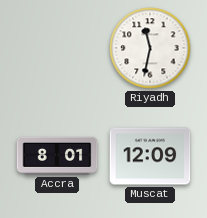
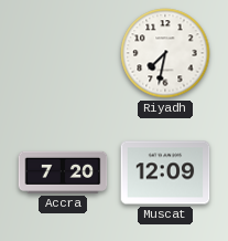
Riyadh: 11:32 -> 7:32
Accra: 8:01 -> 7:20
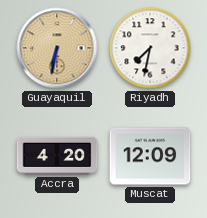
Guayaquil: none -> 6:32
Accra: 7:20 -> 4:20
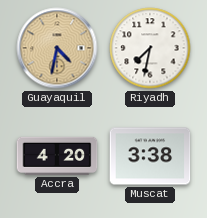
Guayaquil: 6:32 -> 4:32
Muscat: 12:09 -> 3:38
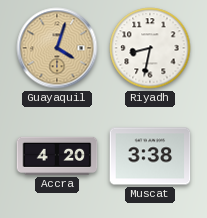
Guayaquil: 4:32 -> 4:03
Riyadh: 7:32 -> 8:32
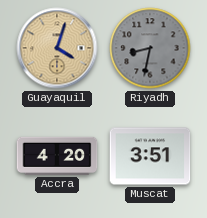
Riyadh dial: white -> grey
Muscat: 3:38 -> 3:51
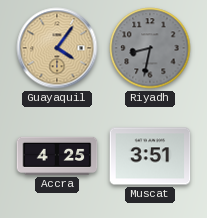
Guayaquil: 4:03 -> 4:06
Accra: 4:20 -> 4:25
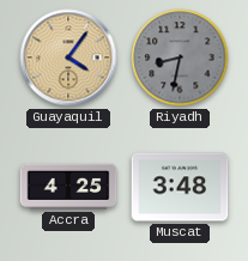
Muscat: 3:51 -> 3:48
